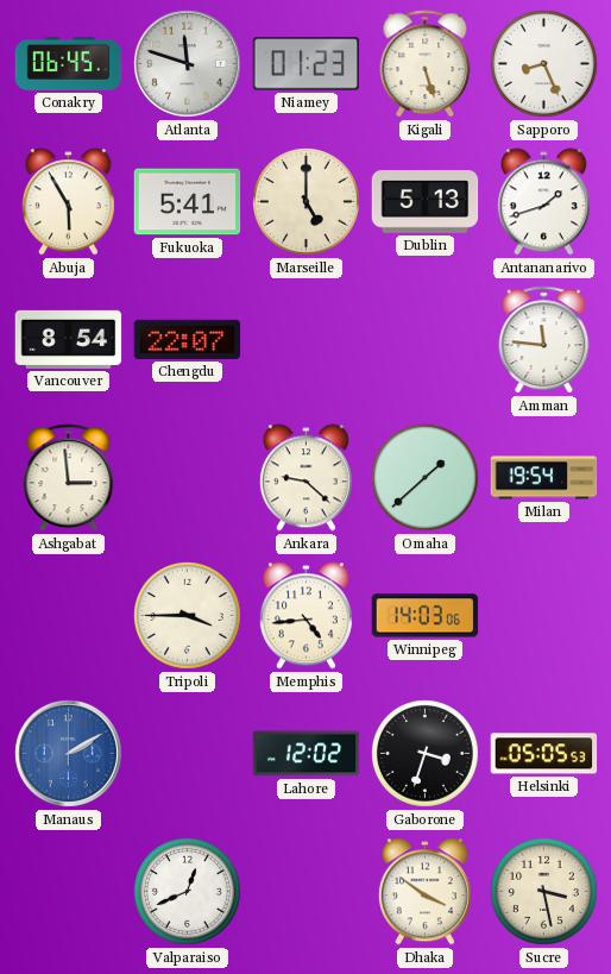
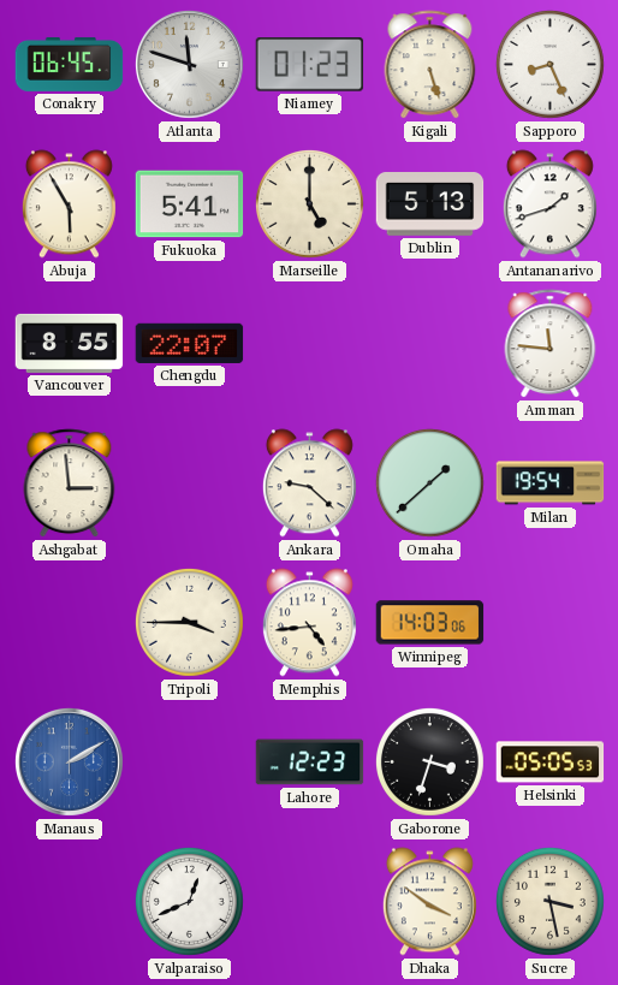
Vancouver: 8:54 -> 8:55
Lahore: 12:02 -> 12:23
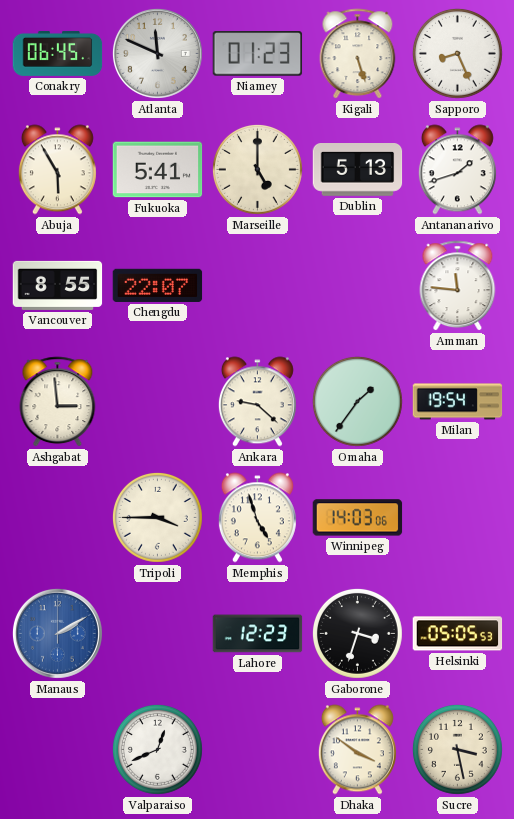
Atlanta: 11:48 -> 11:49
Omaha: 1:38 -> 1:36
Memphis: 4:44 -> 4:57
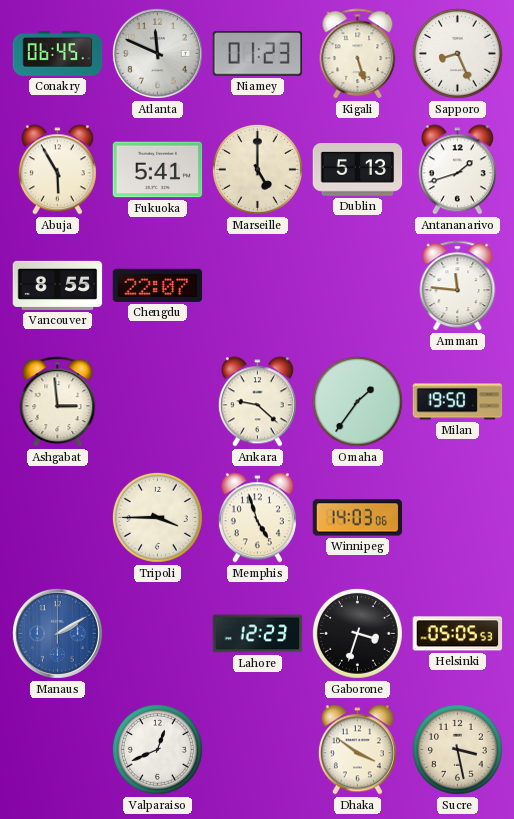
Milan: 19:54 -> 19:50
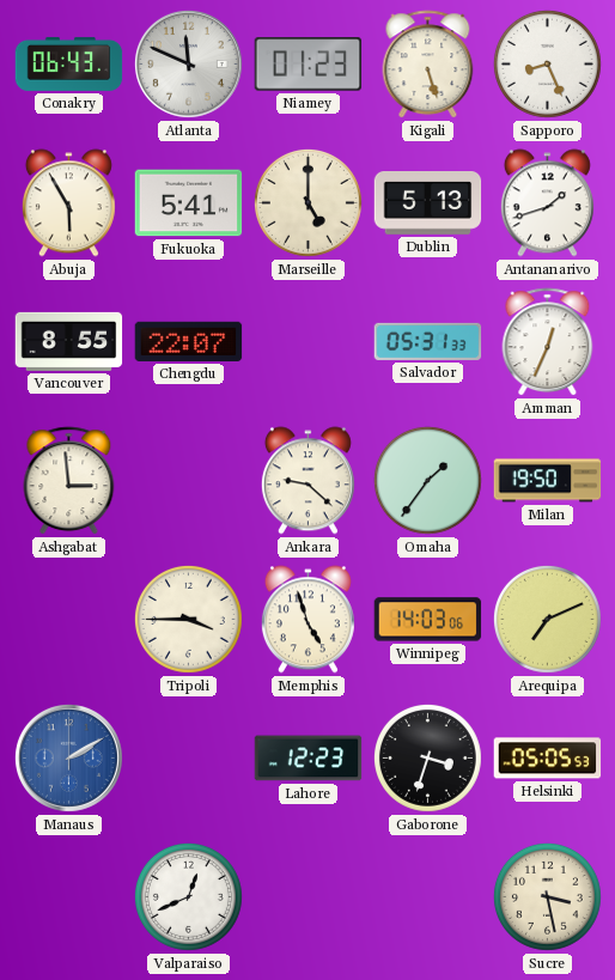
Conakry: 06:45 -> 06:43
Salvador: none -> 05:31
Amman: 11:46 -> 12:34
Arequipa: none -> 7:11
Dhaka: 3:51 -> none
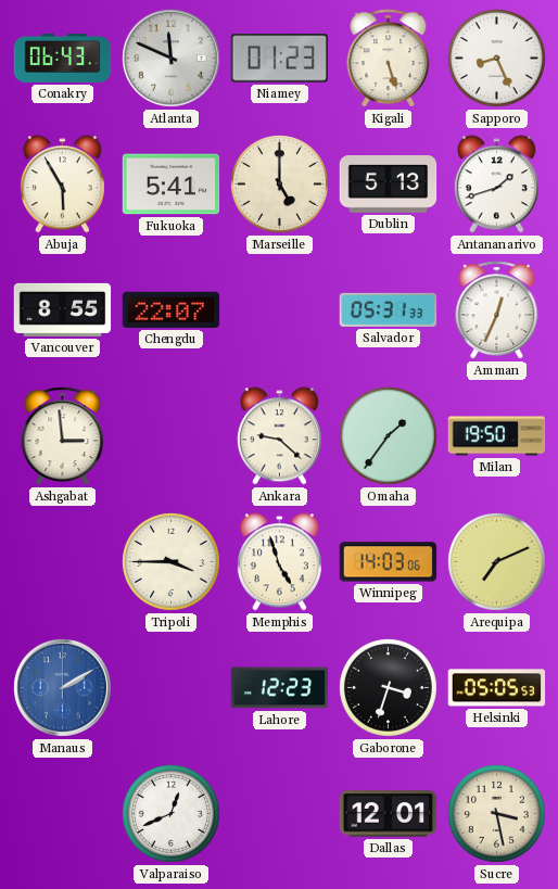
Dallas: none -> 12:01
